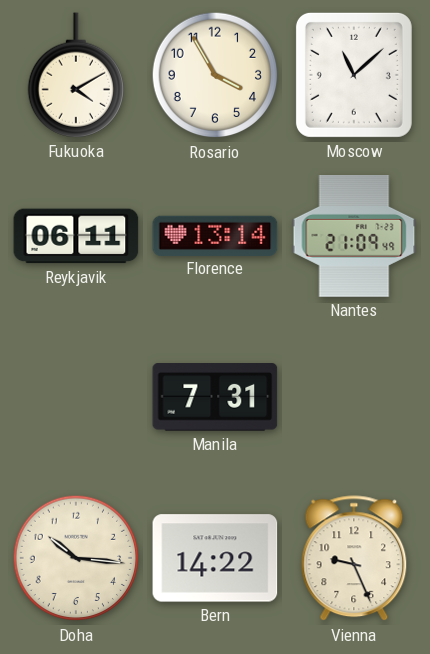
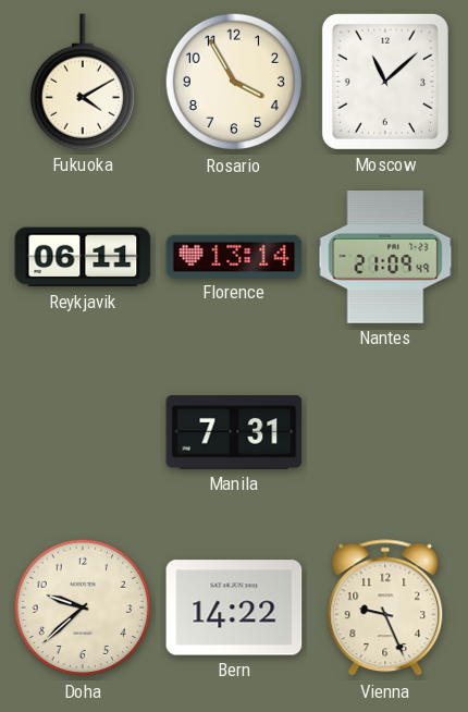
Doha: 10:16 -> 9:38
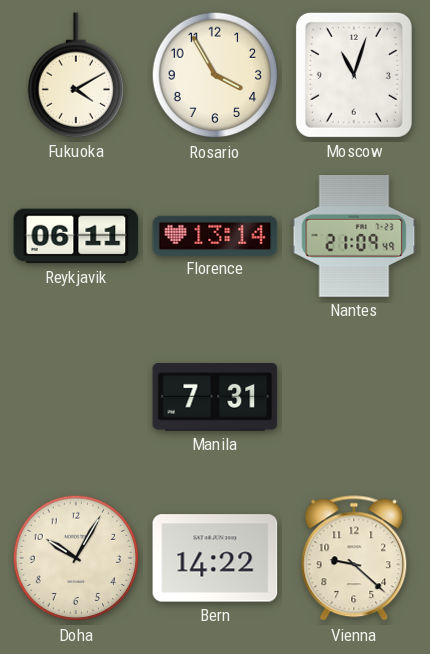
Moscow: 11:08 -> 11:03
Doha: 9:38 -> 10:05
Vienna: 9:26 -> 9:22
